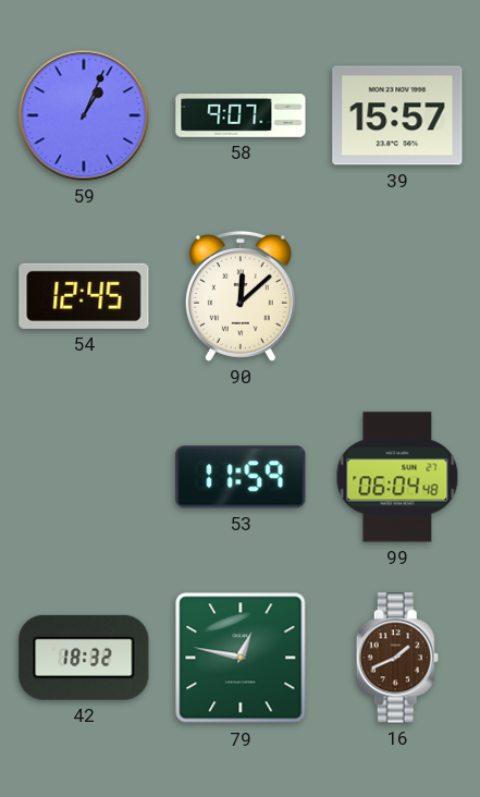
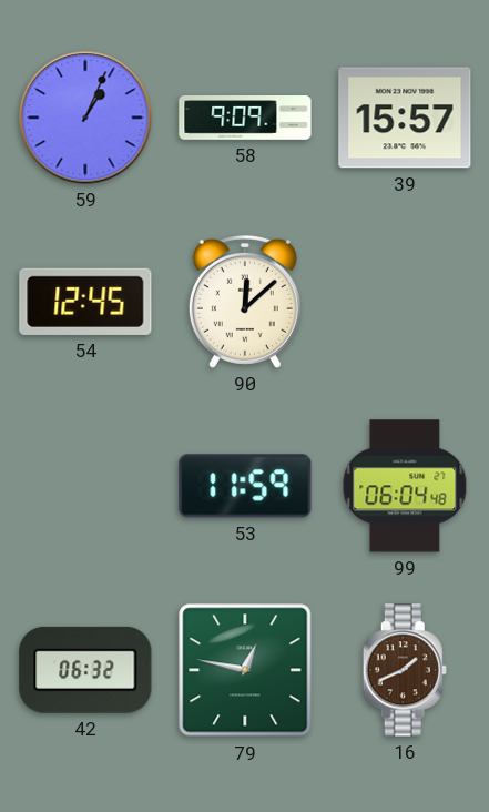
58: 9:07 -> 9:09
42: 18:32 -> 06:32
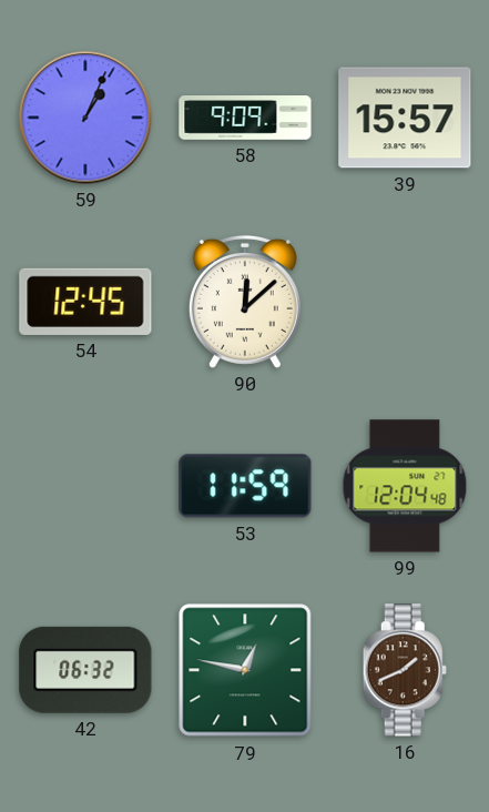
99: 06:04 -> 12:04
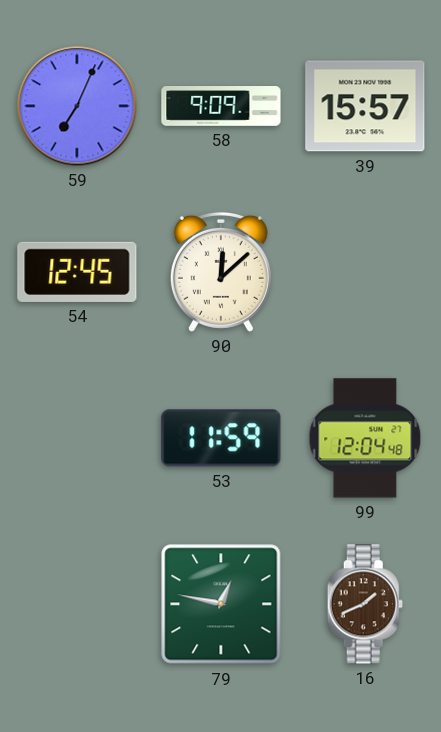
59: 1:04 -> 7:04
42: 06:32 -> none
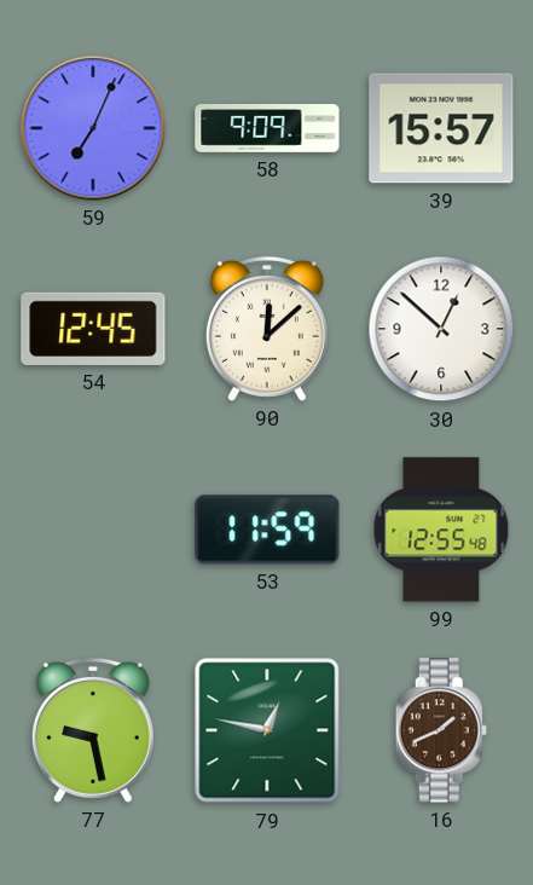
30: none -> 12:52
99: 12:04 -> 12:55
77: none -> 9:28
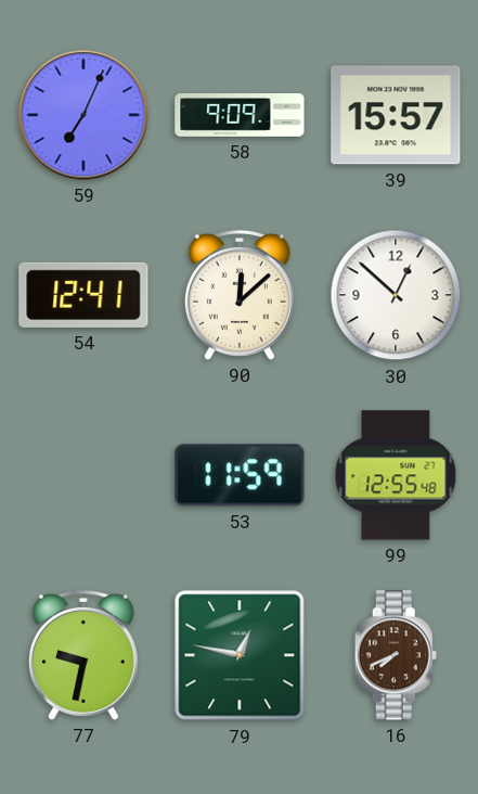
54: 12:45 -> 12:41
77: 9:28 -> 9:32
16: 1:41 -> 7:41
